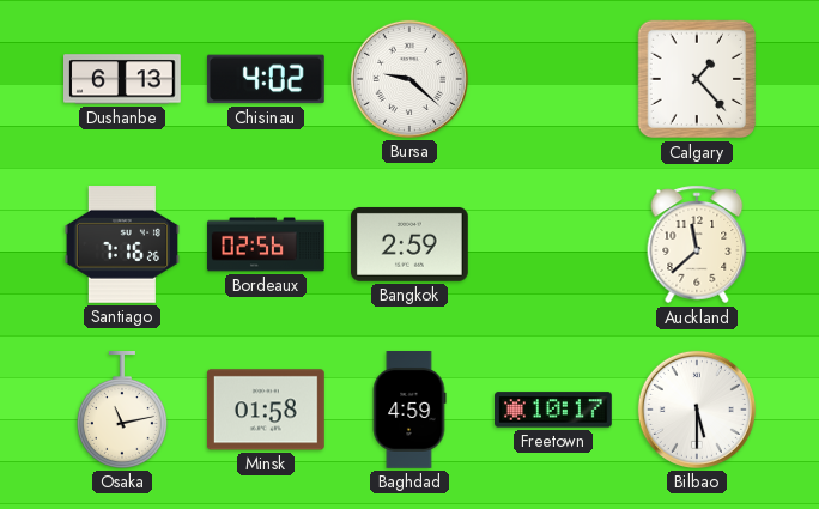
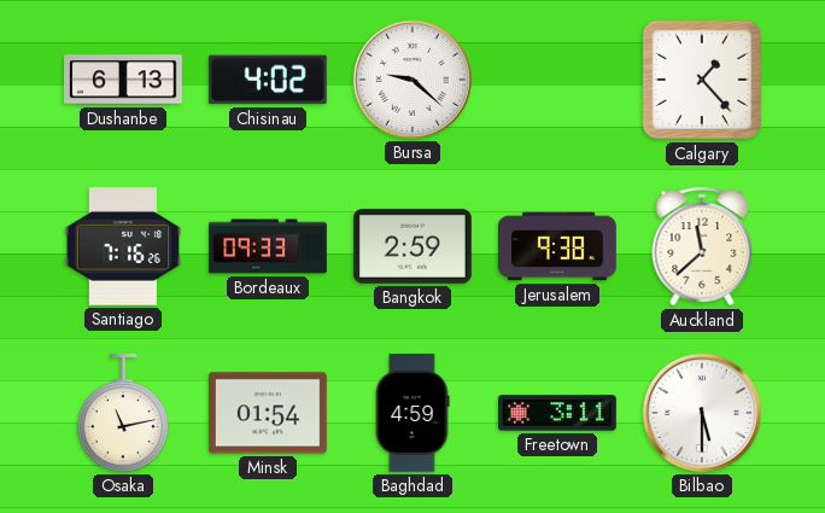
Bordeaux: 02:56 -> 09:33
Jerusalem: none -> 9:38
Minsk: 01:58 -> 01:54
Freetown: 10:17 -> 3:11
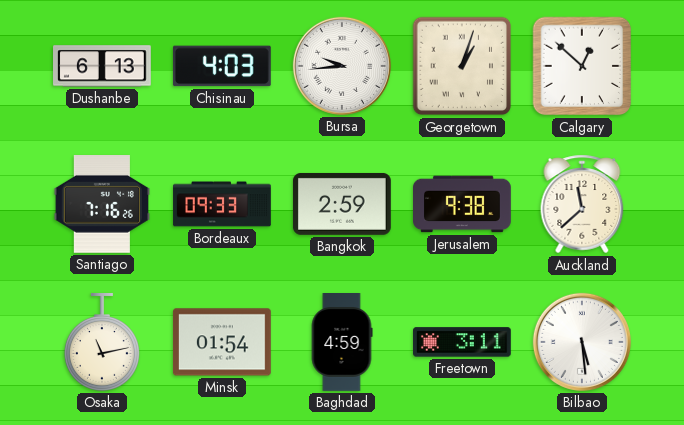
Chisinau: 4:02 -> 4:03
Bursa: 9:22 -> 9:44
Georgetown: none -> 1:03
Calgary: 1:23 -> 12:52
Bilbao: 5:30 -> 5:29
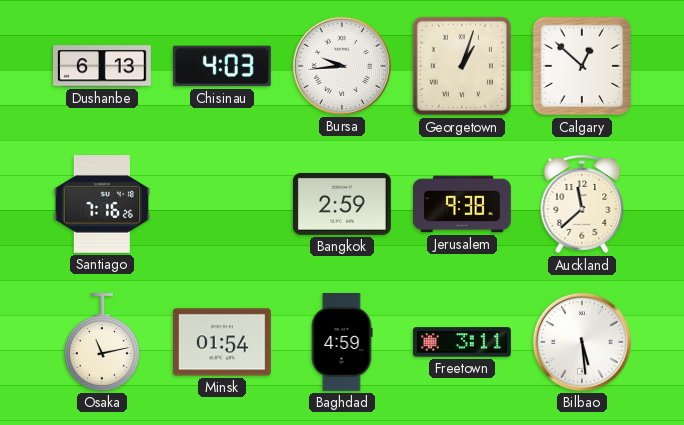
Bordeaux: 09:33 -> none
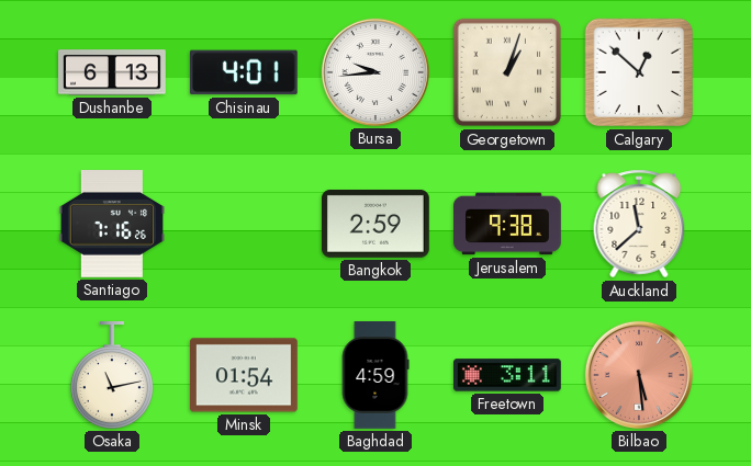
Chisinau: 4:03 -> 4:01
Bilbao dial: white -> salmon
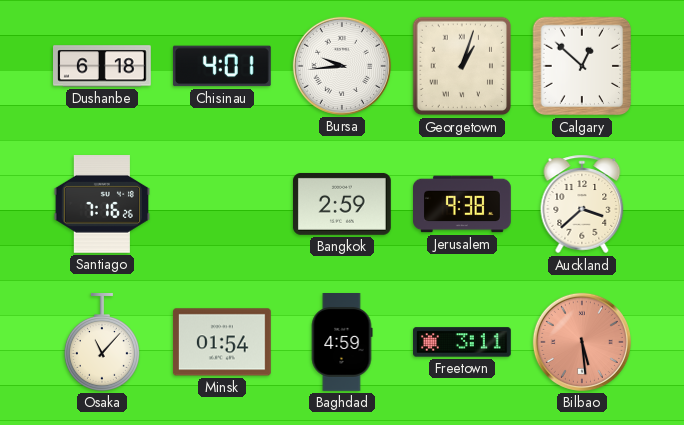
Dushanbe: 6:13 -> 6:18
Auckland: 11:38 -> 3:38
Osaka: 11:13 -> 11:07
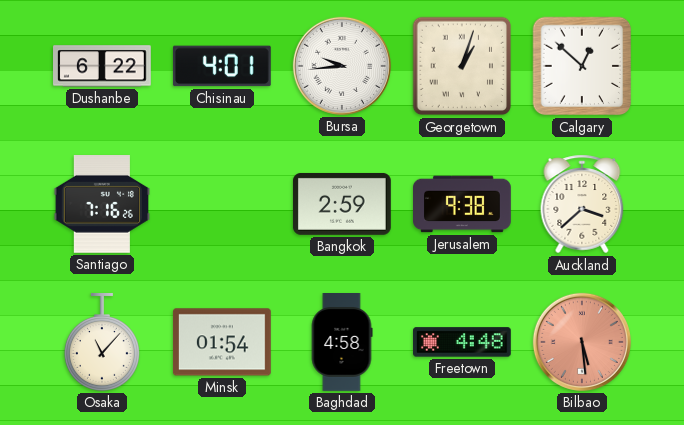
Dushanbe: 6:18 -> 6:22
Baghdad: 4:59 -> 4:58
Freetown: 3:11 -> 4:48
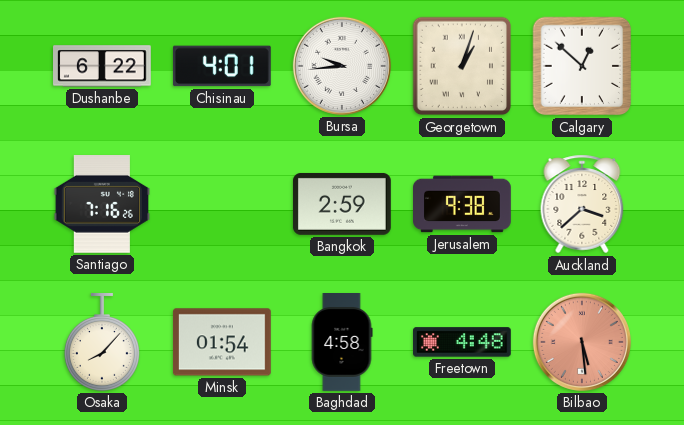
Osaka: 11:07 -> 8:07
